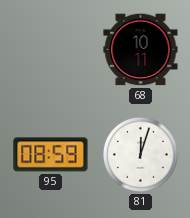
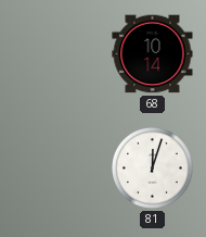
68: 10:11 -> 10:14
95: 08:59 -> none
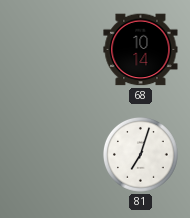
81: 12:03 -> 7:03
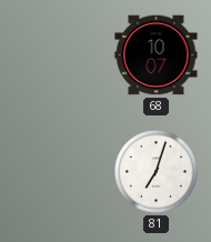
68: 10:14 -> 10:07
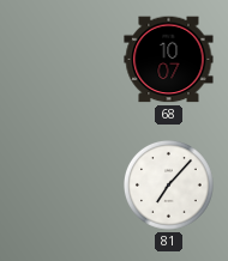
81: 7:03 -> 7:07
